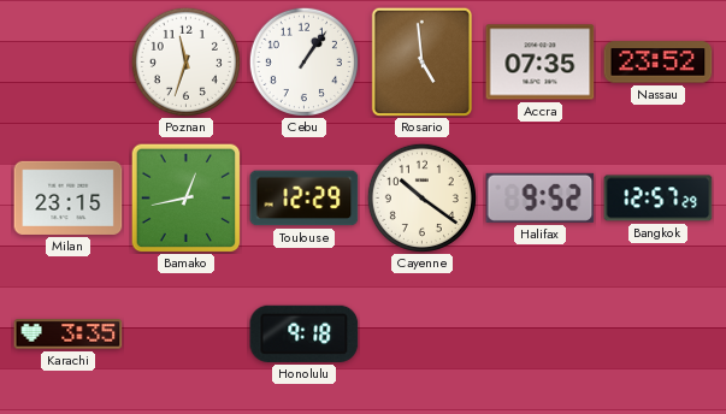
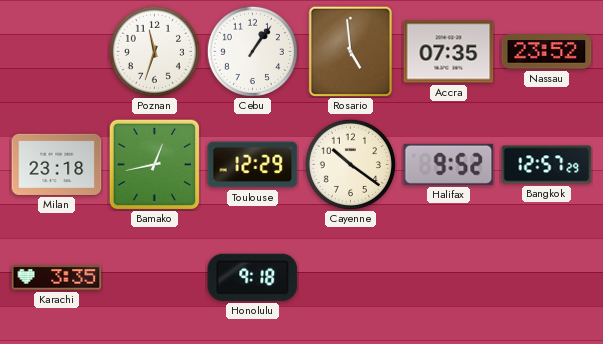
Milan: 23:15 -> 23:18
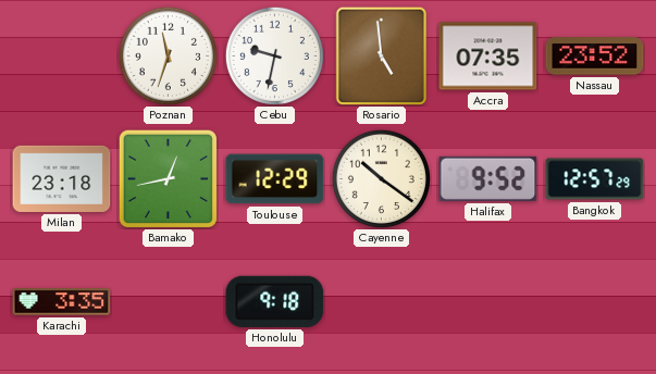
Cebu: 1:06 -> 9:32
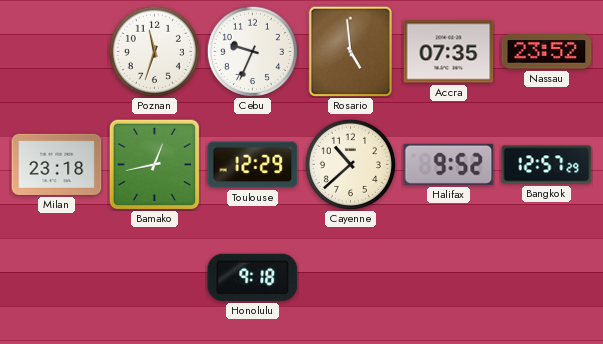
Cebu: 9:32 -> 9:34
Cayenne: 10:21 -> 10:38
Karachi: 3:35 -> none
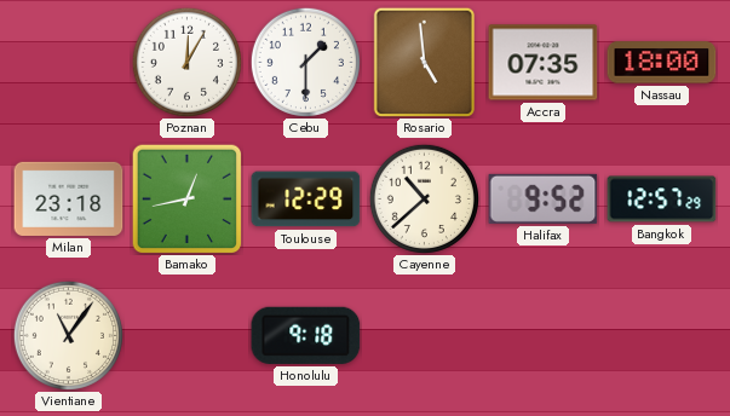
Poznan: 11:33 -> 12:05
Cebu: 9:34 -> 1:30
Nassau: 23:52 -> 18:00
Vientiane: none -> 11:06
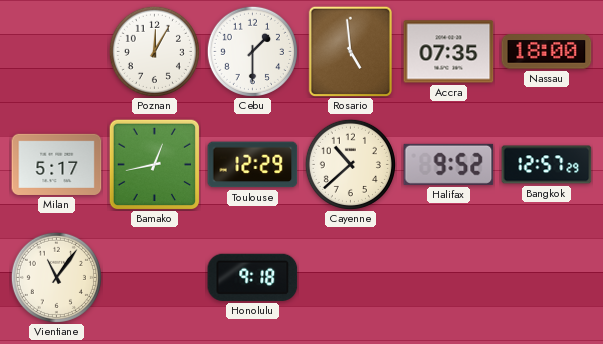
Milan: 23:18 -> 5:17
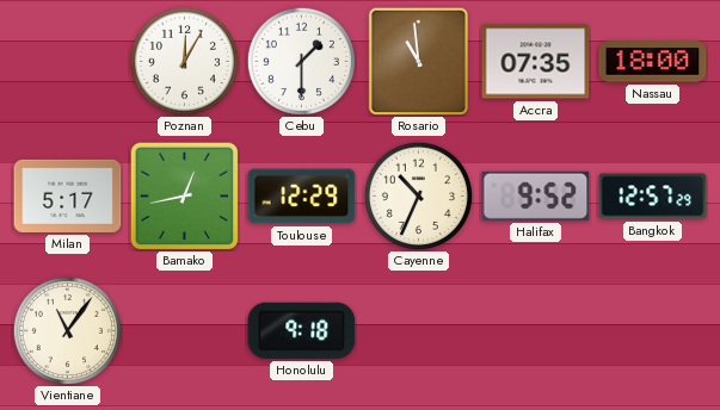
Rosario: 4:59 -> 10:59
Cayenne: 10:38 -> 10:34
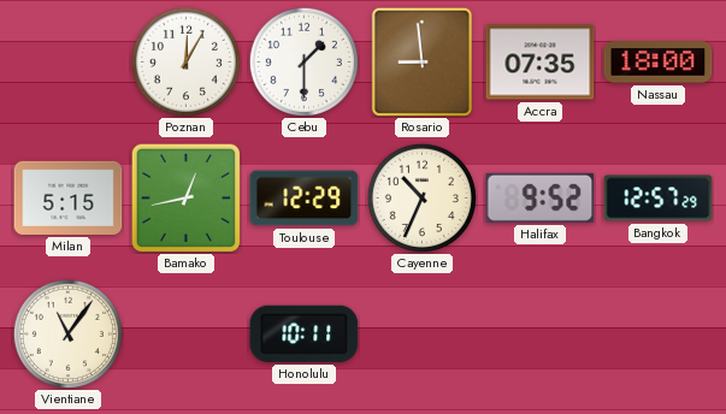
Rosario: 10:59 -> 8:59
Milan: 5:17 -> 5:15
Honolulu: 9:18 -> 10:11
